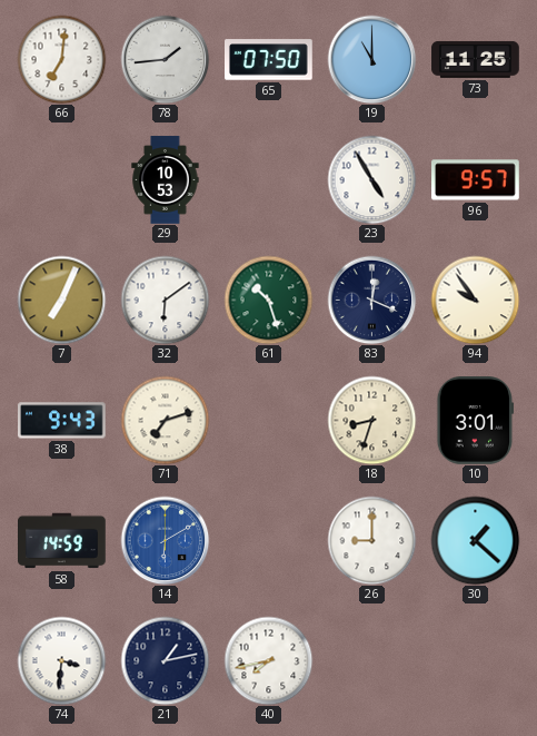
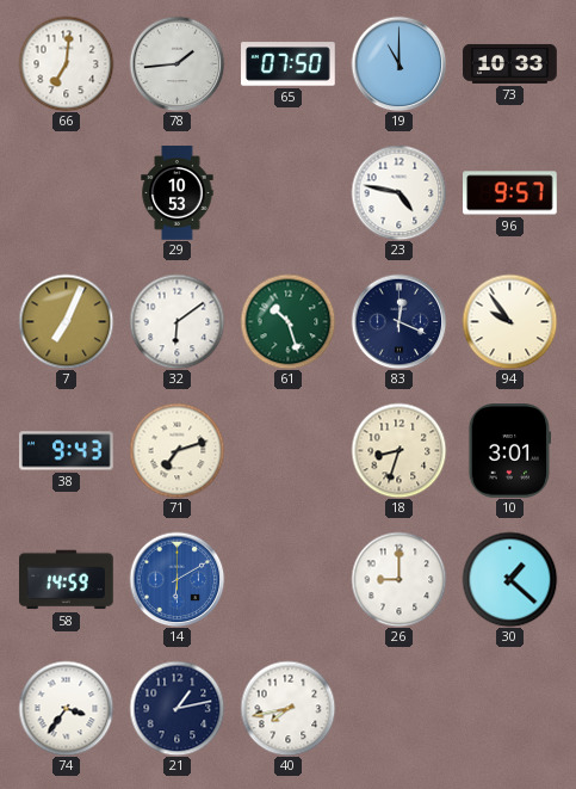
73: 11:25 -> 10:33
23: 4:55 -> 4:47
74: 3:31 -> 3:36
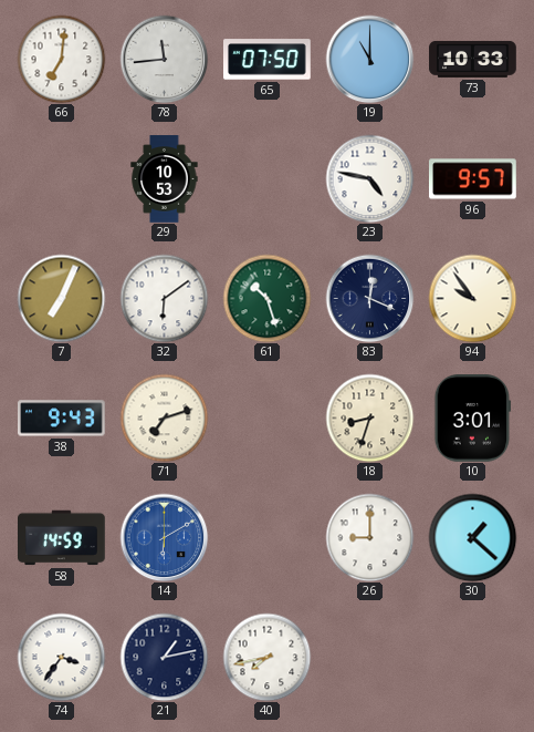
78: 1:44 -> 11:44
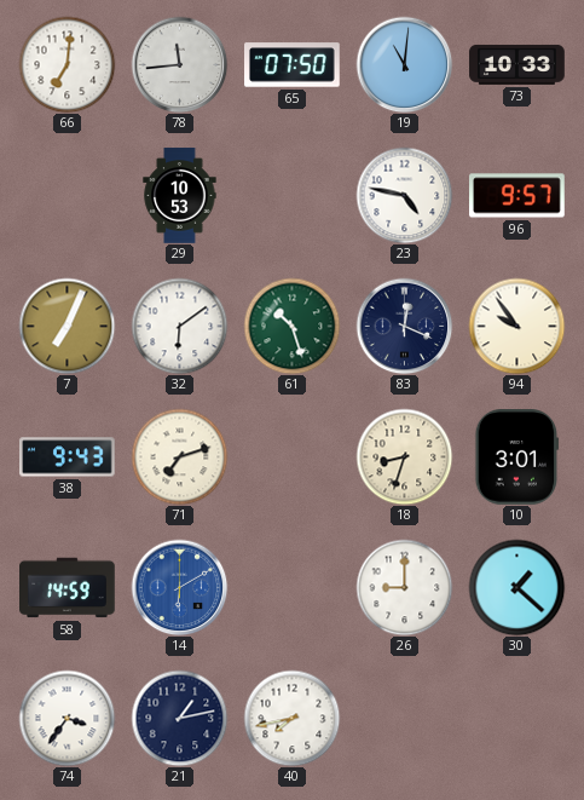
19: 11:00 -> 11:01
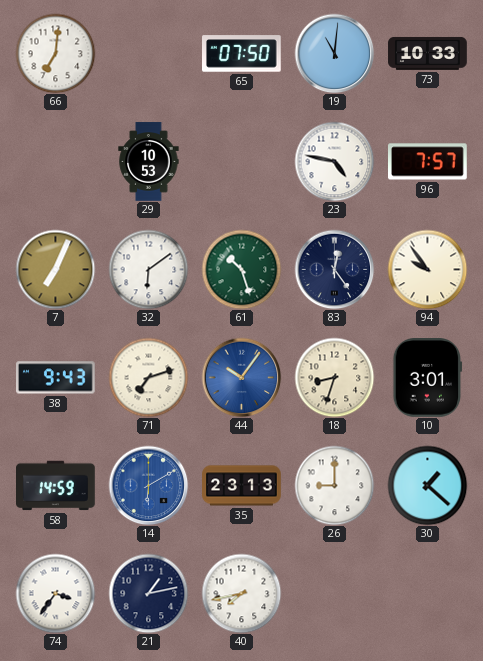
78: 11:44 -> none
96: 9:57 -> 7:57
83: 12:19 -> 12:24
44: none -> 10:06
35: none -> 23:13
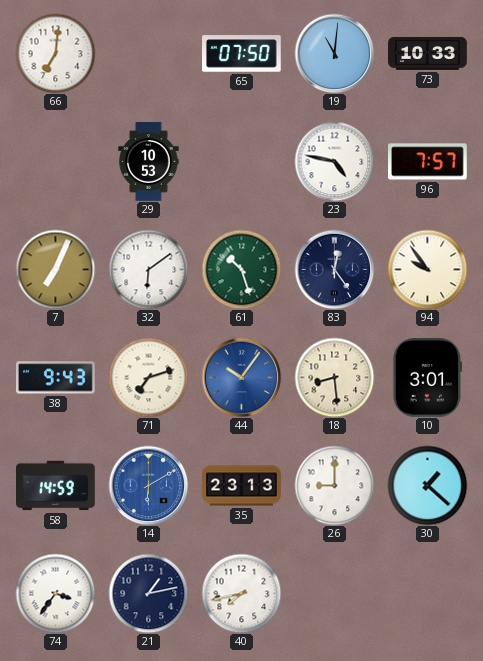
18: 8:33 -> 8:29
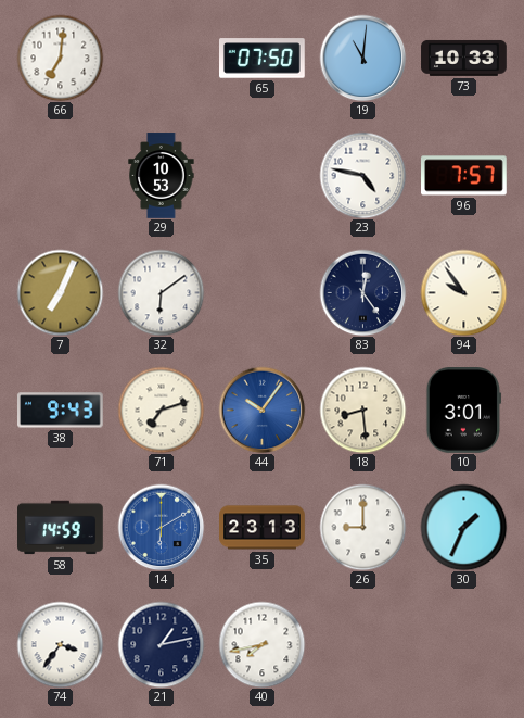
61: 10:27 -> none
30: 1:22 -> 1:34
